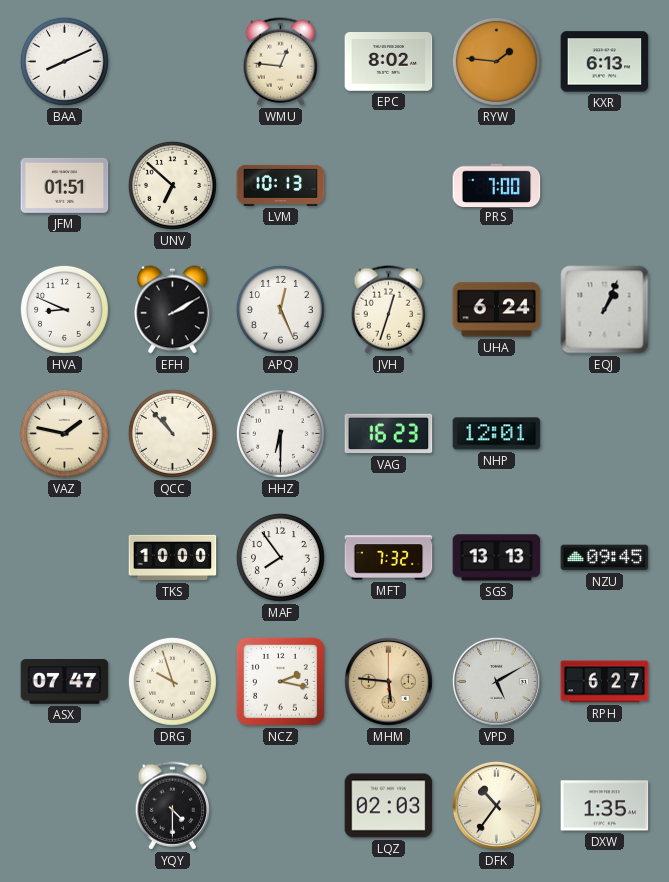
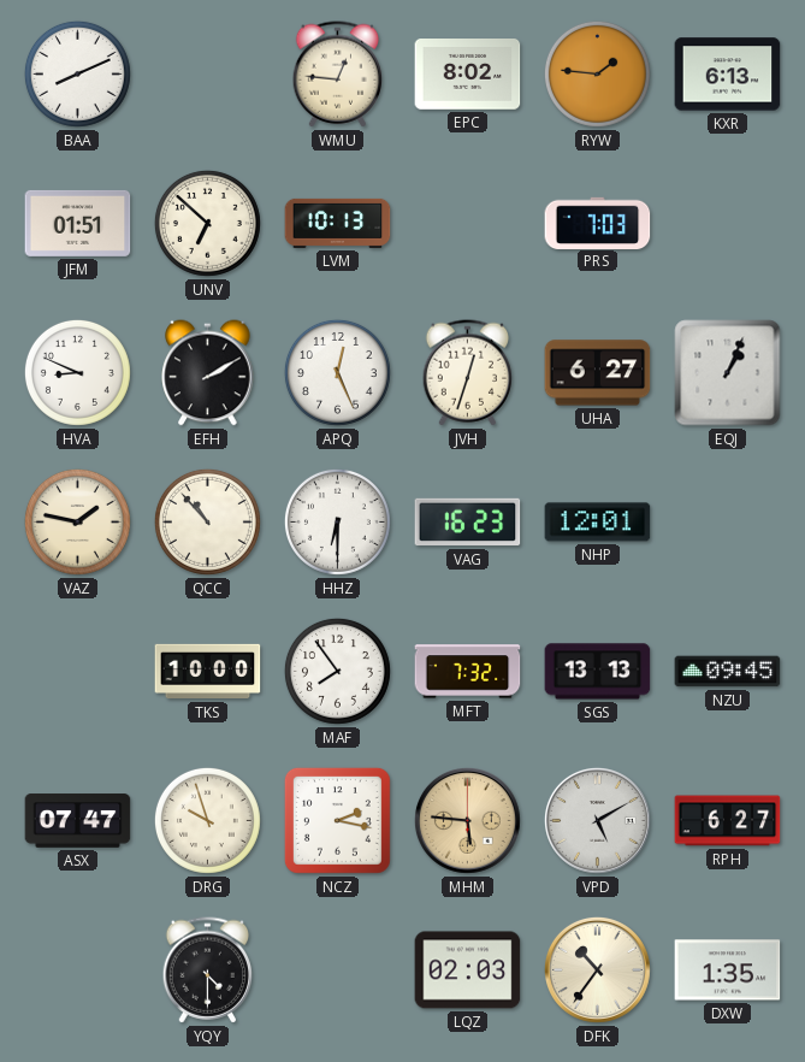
PRS: 7:00 -> 7:03
UHA: 6:24 -> 6:27
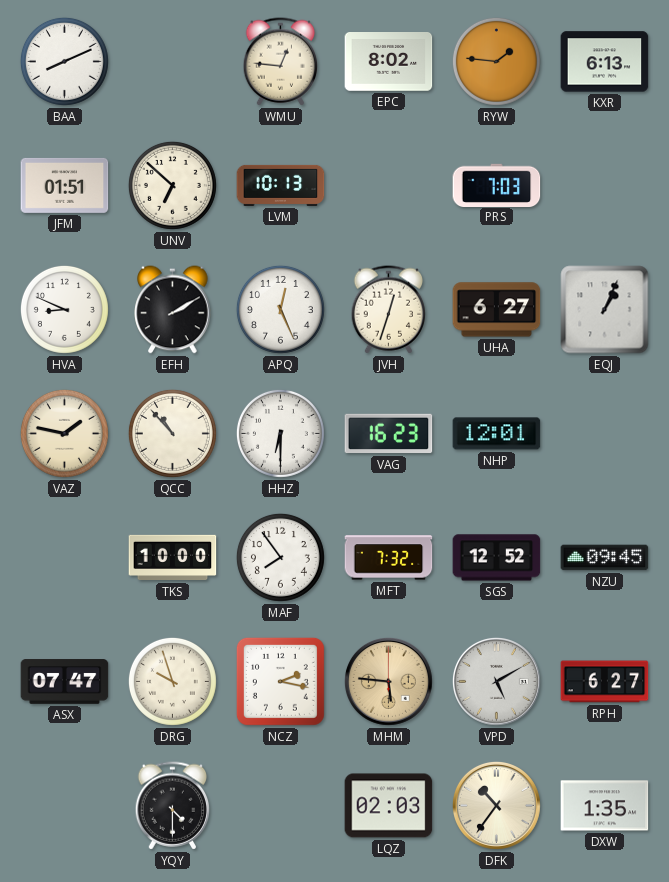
SGS: 13:13 -> 12:52
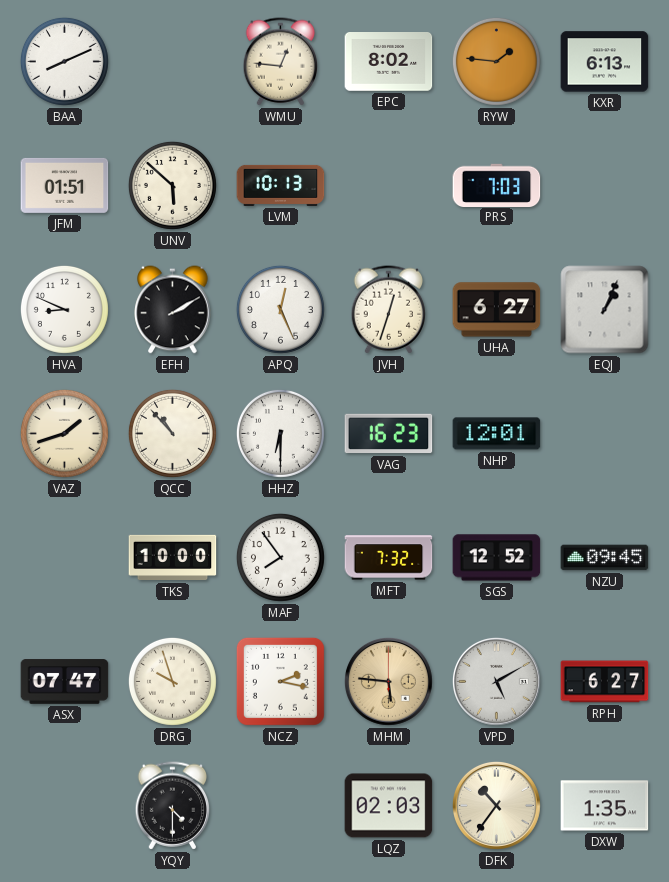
UNV: 6:52 -> 5:52
VAZ: 1:47 -> 1:42
